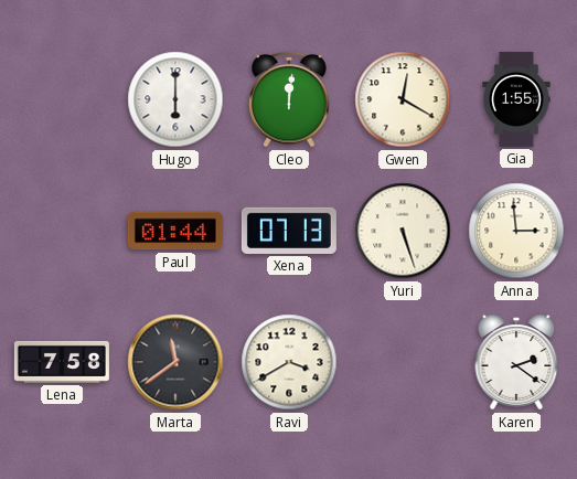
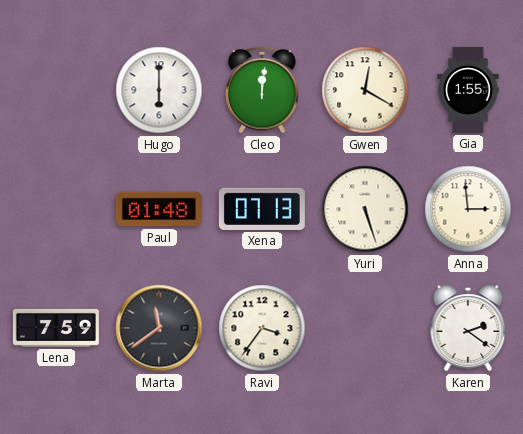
Paul: 01:44 -> 01:48
Lena: 7:58 -> 7:59
Ravi: 3:40 -> 3:36
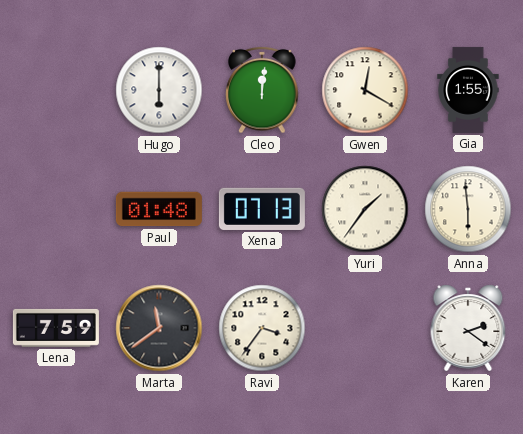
Yuri: 5:27 -> 1:36
Anna: 2:59 -> 5:59
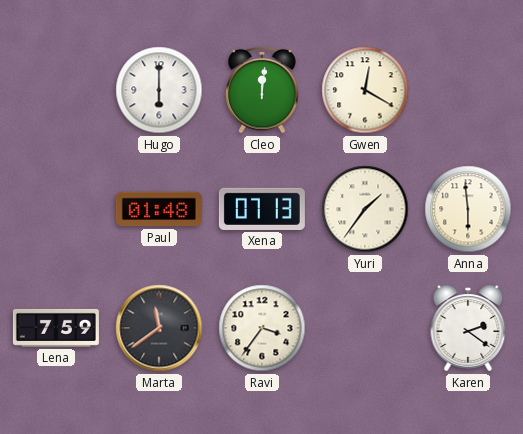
Gia: 1:55 -> none
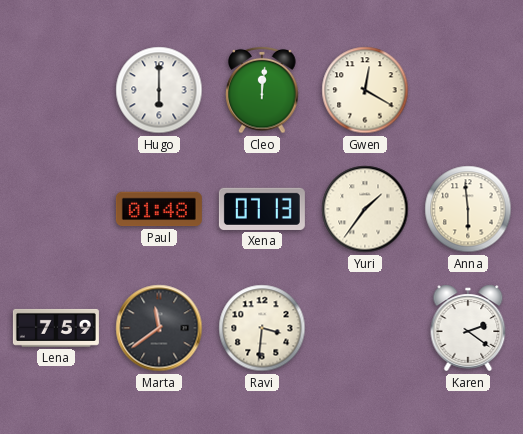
Ravi: 3:36 -> 3:31
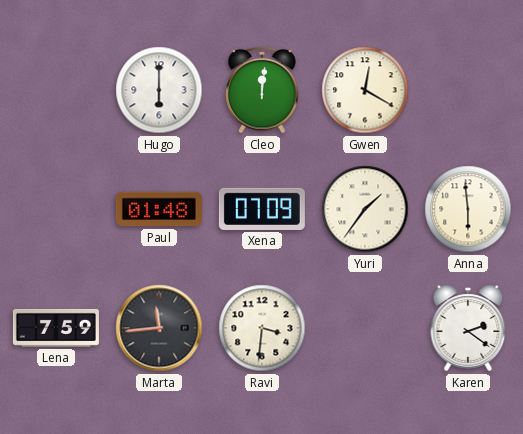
Xena: 07:13 -> 07:09
Marta: 11:39 -> 11:44
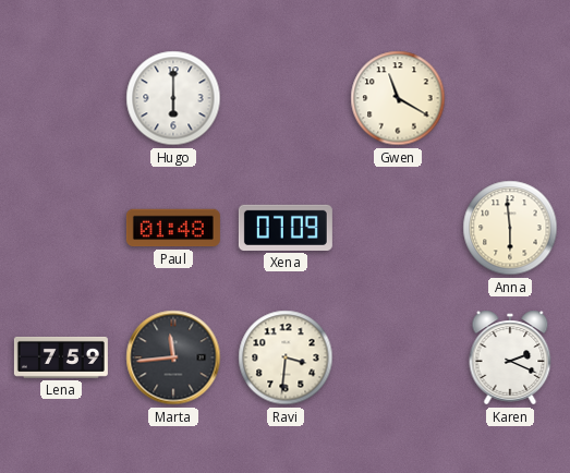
Cleo: 12:01 -> none
Gwen: 12:20 -> 11:20
Yuri: 1:36 -> none
Karen: 2:21 -> 2:19
